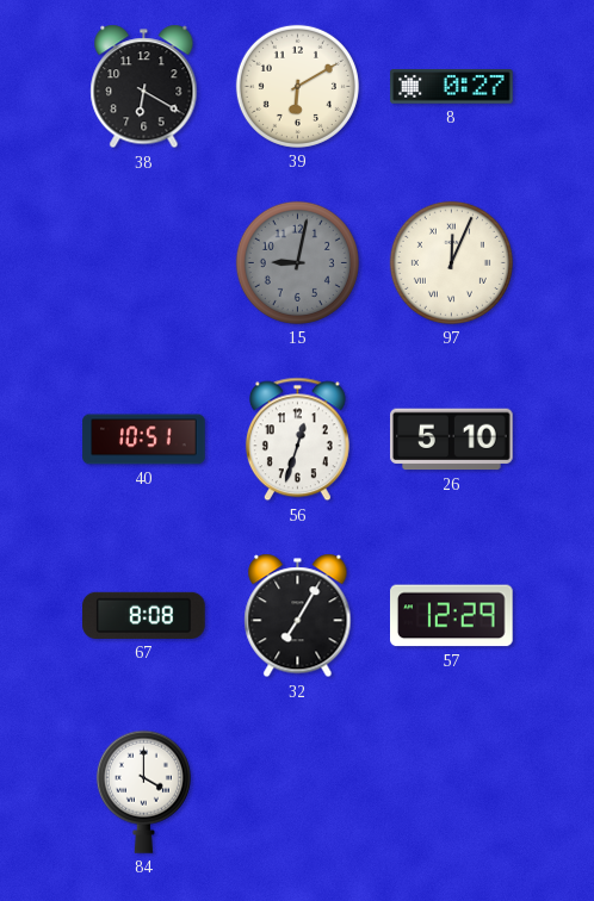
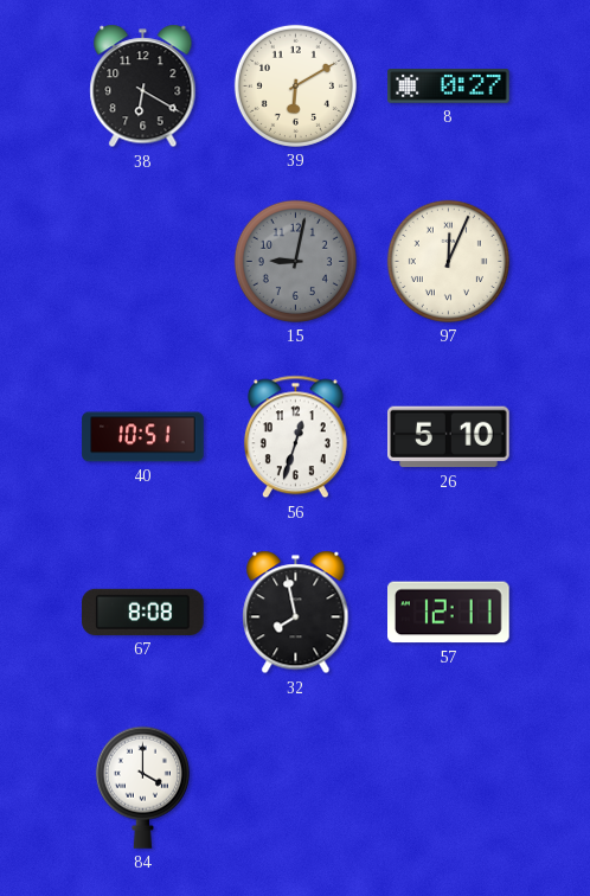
32: 7:05 -> 7:58
57: 12:29 -> 12:11
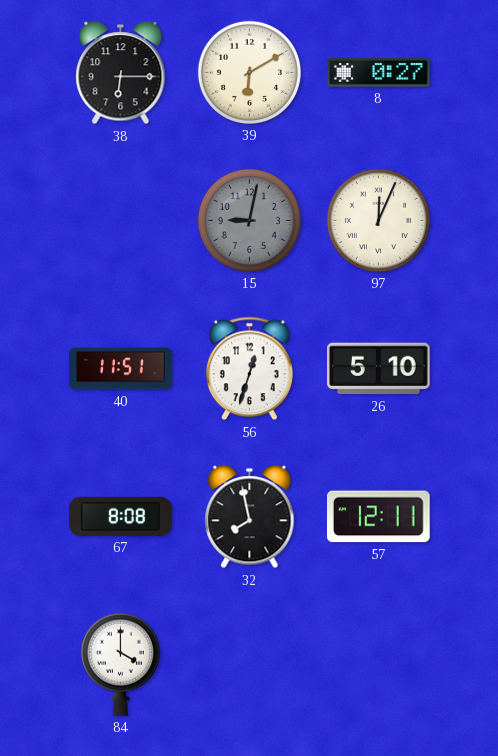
38: 6:20 -> 6:15
40: 10:51 -> 11:51
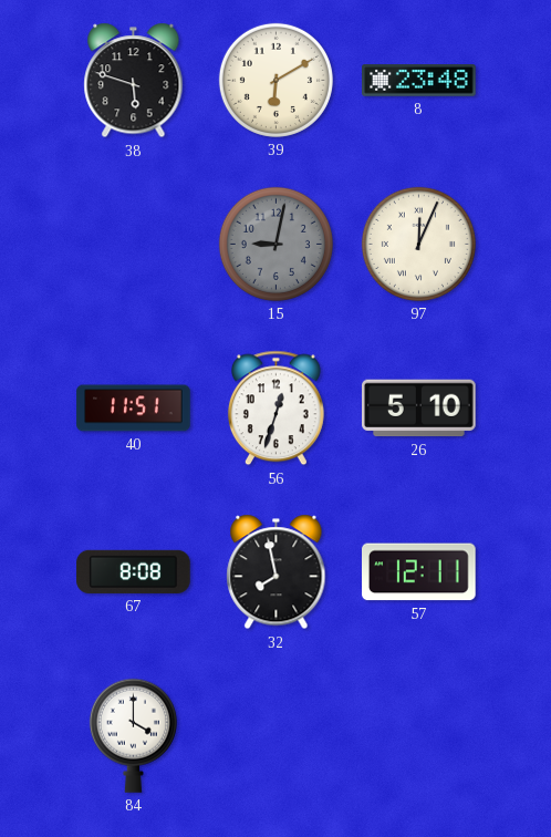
38: 6:15 -> 5:48
8: 0:27 -> 23:48
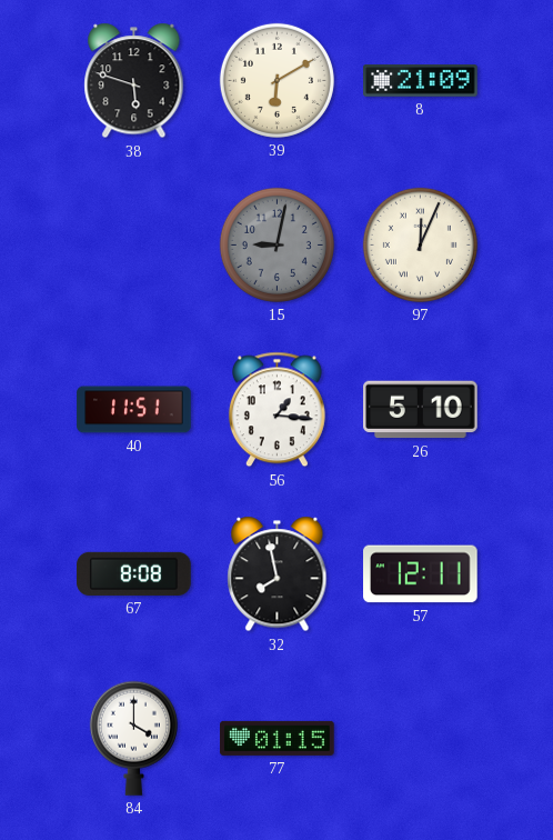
8: 23:48 -> 21:09
56: 12:33 -> 1:16
77: none -> 01:15
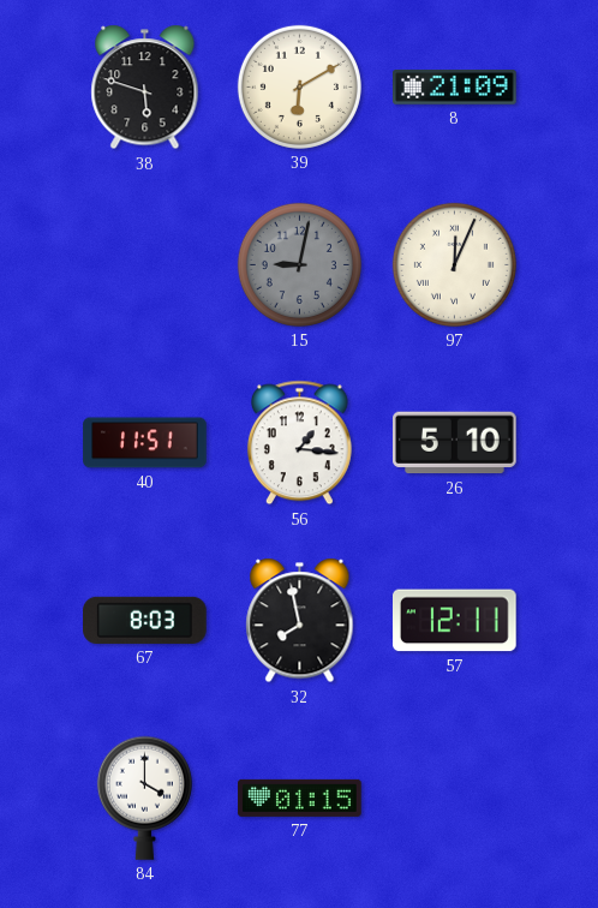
67: 8:08 -> 8:03
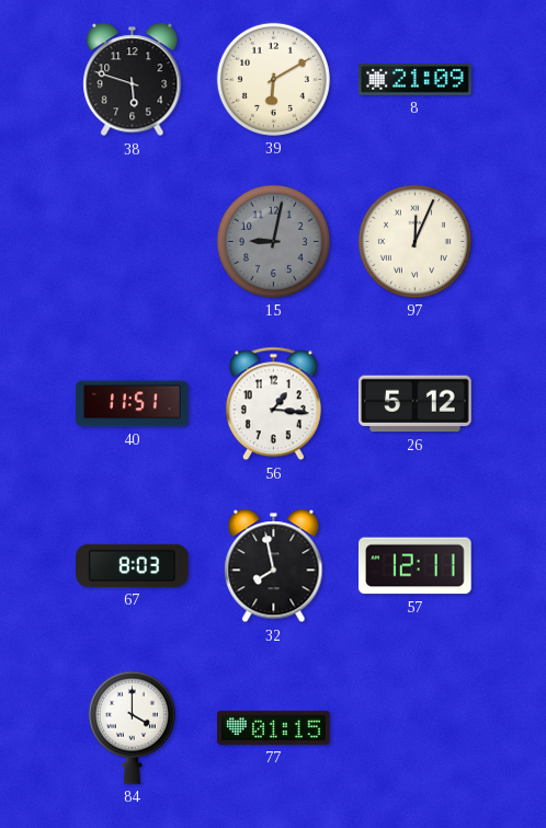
26: 5:10 -> 5:12
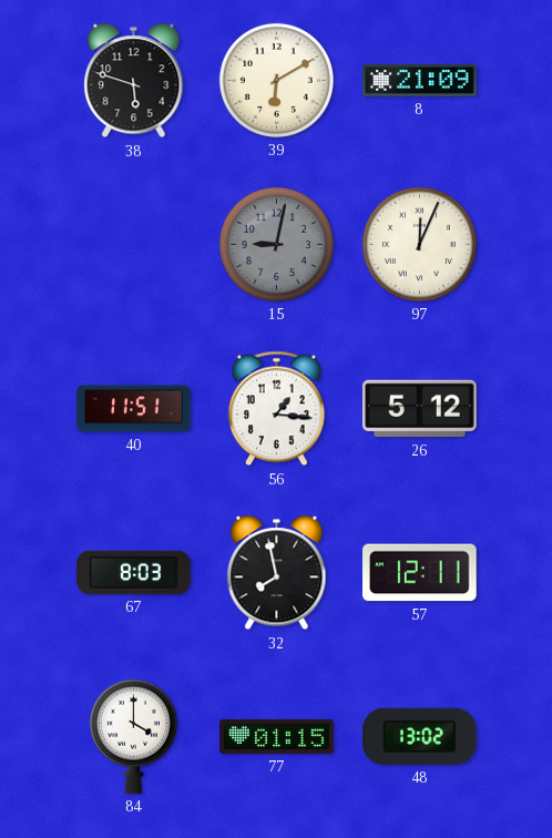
48: none -> 13:02
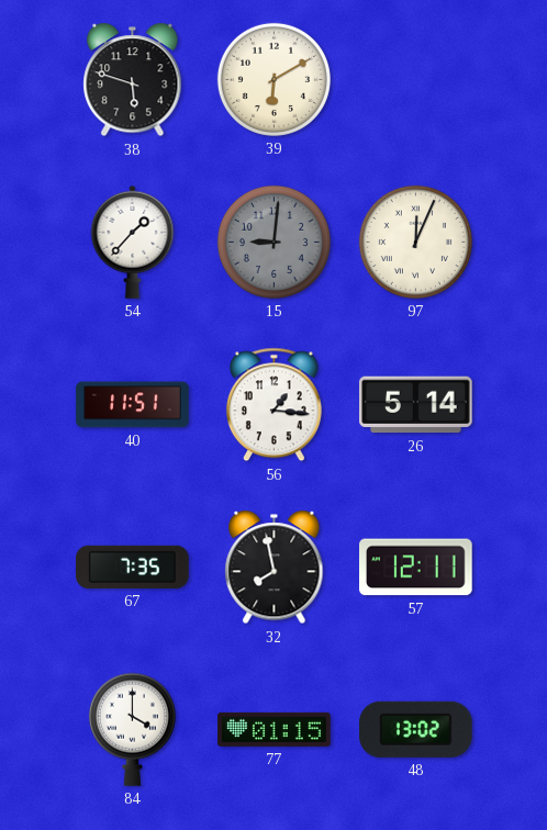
8: 21:09 -> none
54: none -> 1:37
15: 9:02 -> 9:01
26: 5:12 -> 5:14
67: 8:03 -> 7:35
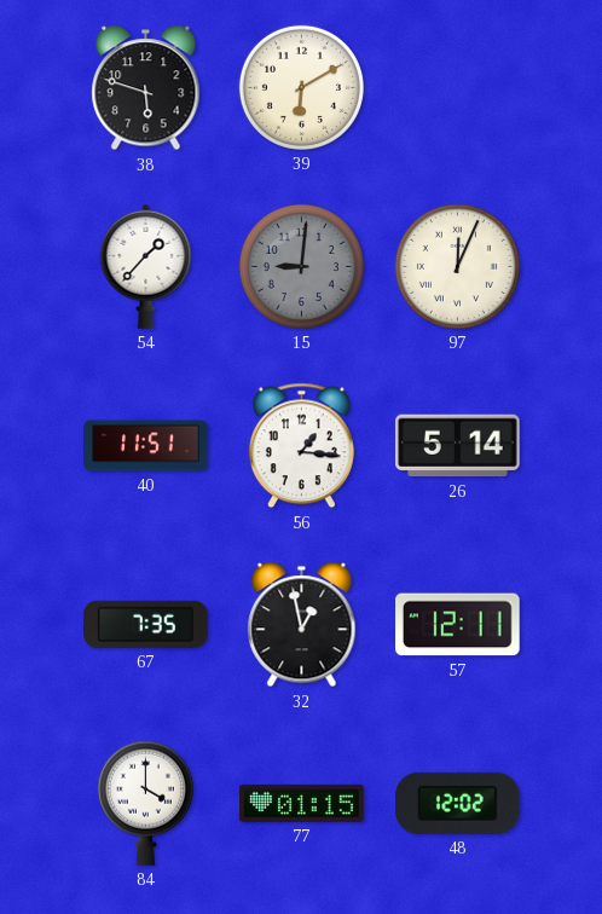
32: 7:58 -> 12:58
48: 13:02 -> 12:02
